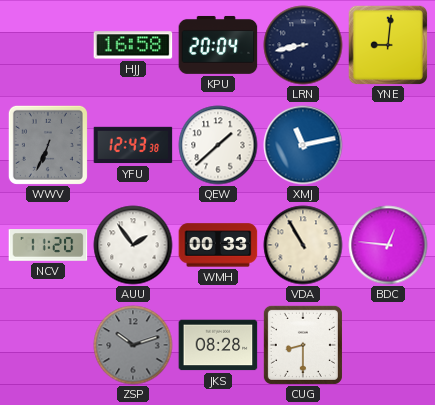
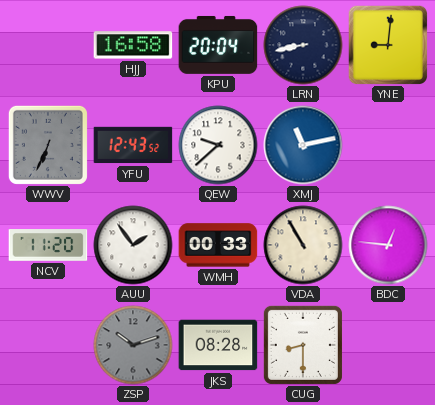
YFU: 12:43:38 -> 12:43:52
QEW: 1:38 -> 9:38
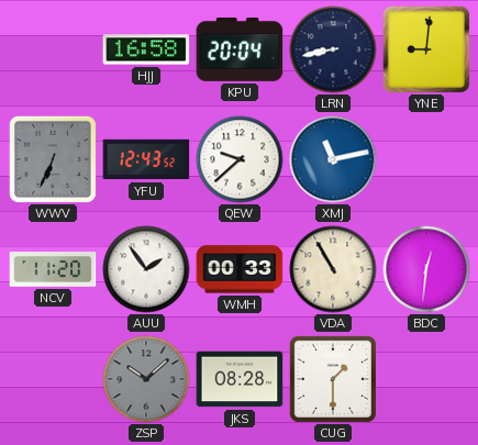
BDC: 12:46 -> 12:31
ZSP: 10:12 -> 10:08
CUG: 8:30 -> 1:30
